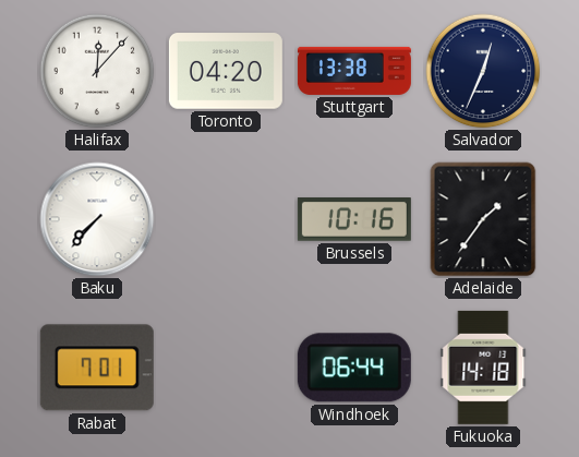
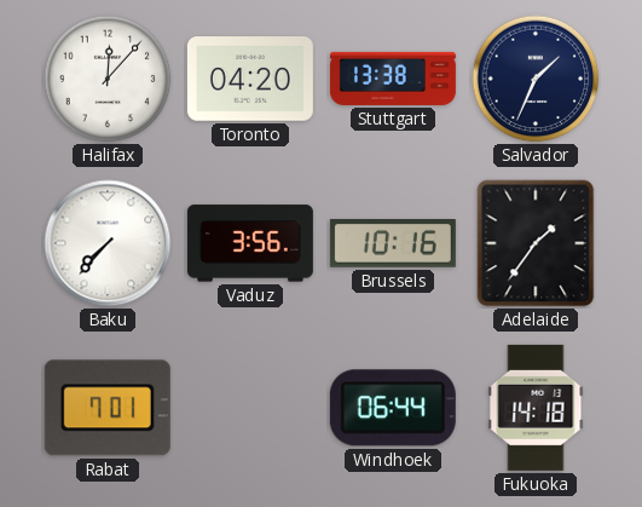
Salvador: 12:34 -> 1:34
Vaduz: none -> 3:56
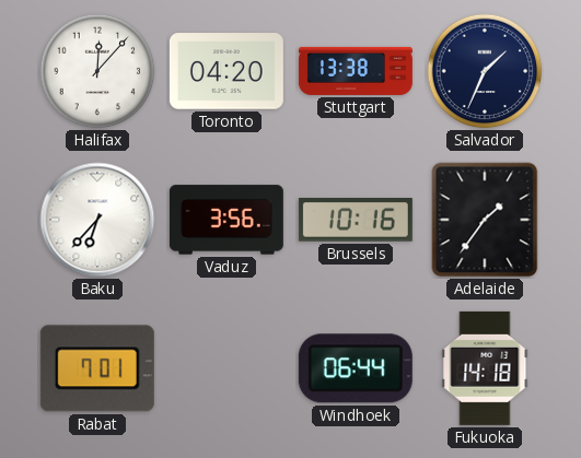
Baku: 7:37 -> 6:37
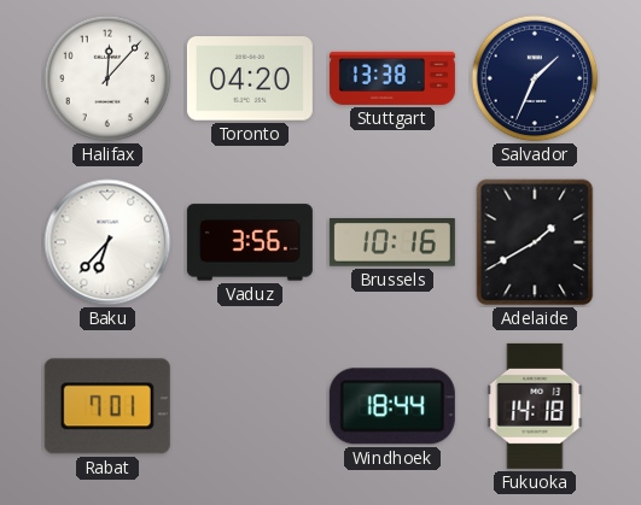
Adelaide: 1:36 -> 1:40
Windhoek: 06:44 -> 18:44
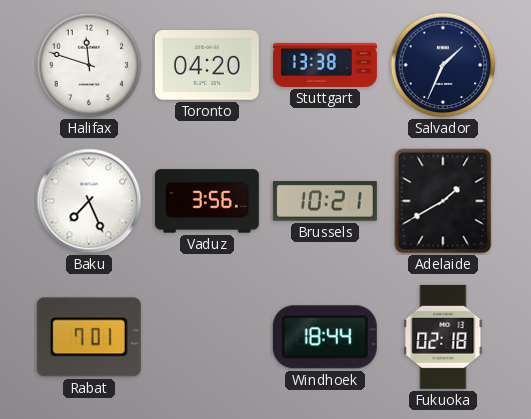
Halifax: 12:07 -> 11:48
Baku: 6:37 -> 7:26
Brussels: 10:16 -> 10:21
Fukuoka: 14:18 -> 02:18
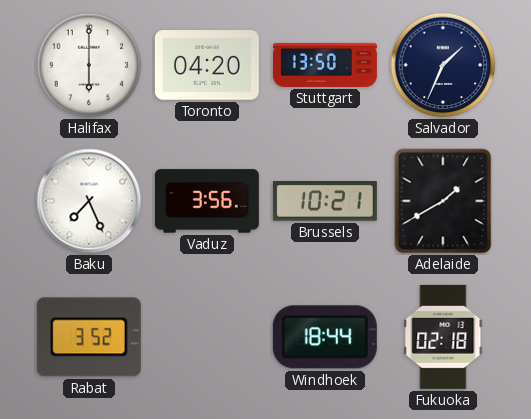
Halifax: 11:48 -> 6:00
Stuttgart: 13:38 -> 13:50
Rabat: 7:01 -> 3:52
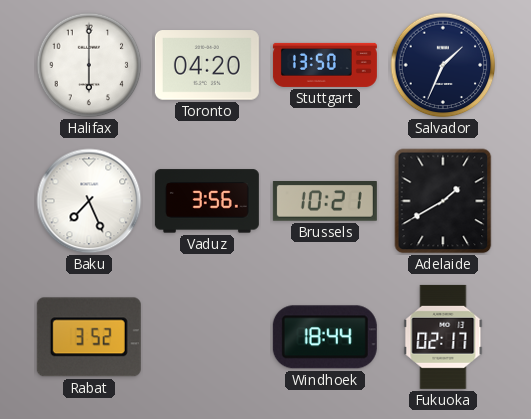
Fukuoka: 02:18 -> 02:17
